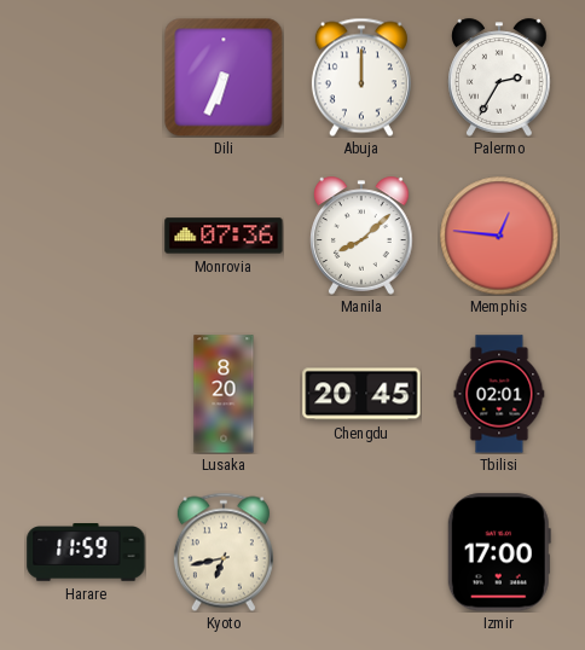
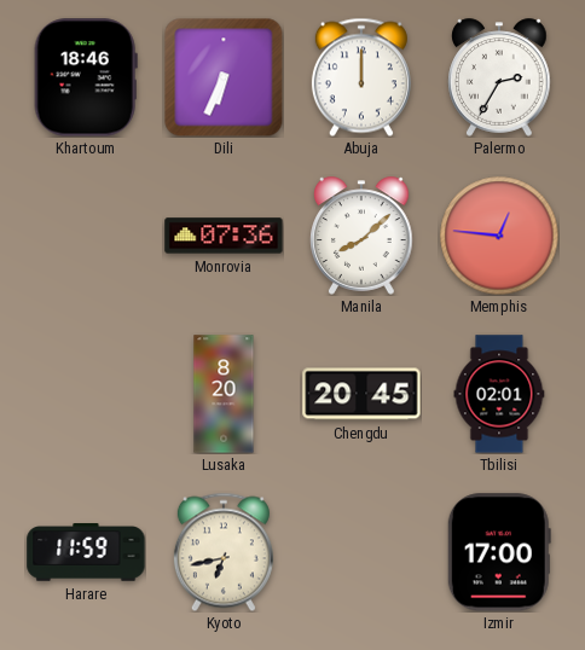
Khartoum: none -> 18:46
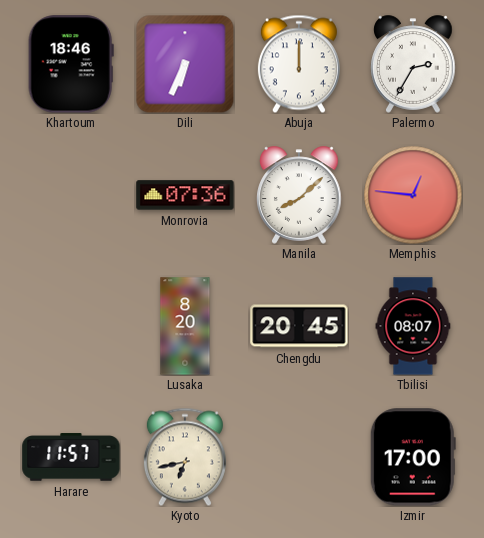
Tbilisi: 02:01 -> 08:07
Harare: 11:59 -> 11:57
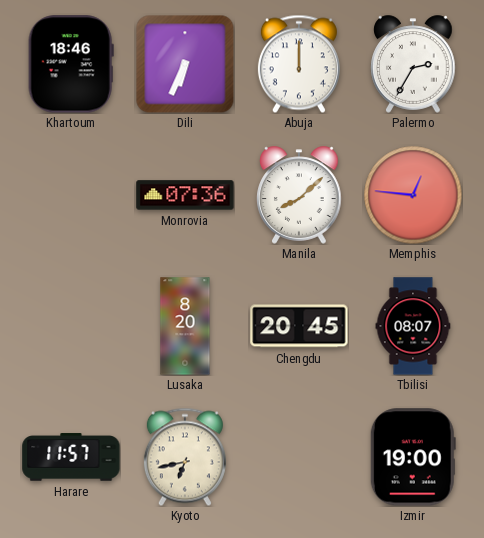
Izmir: 17:00 -> 19:00
